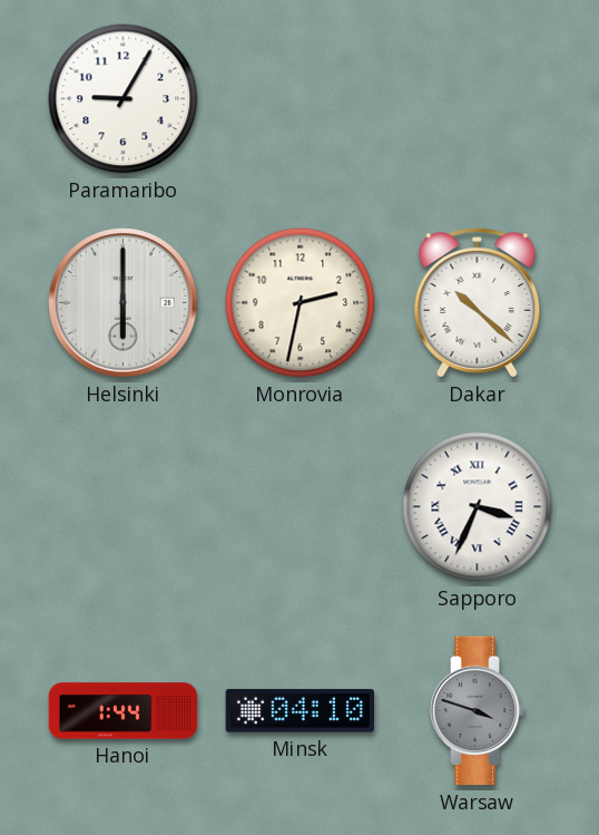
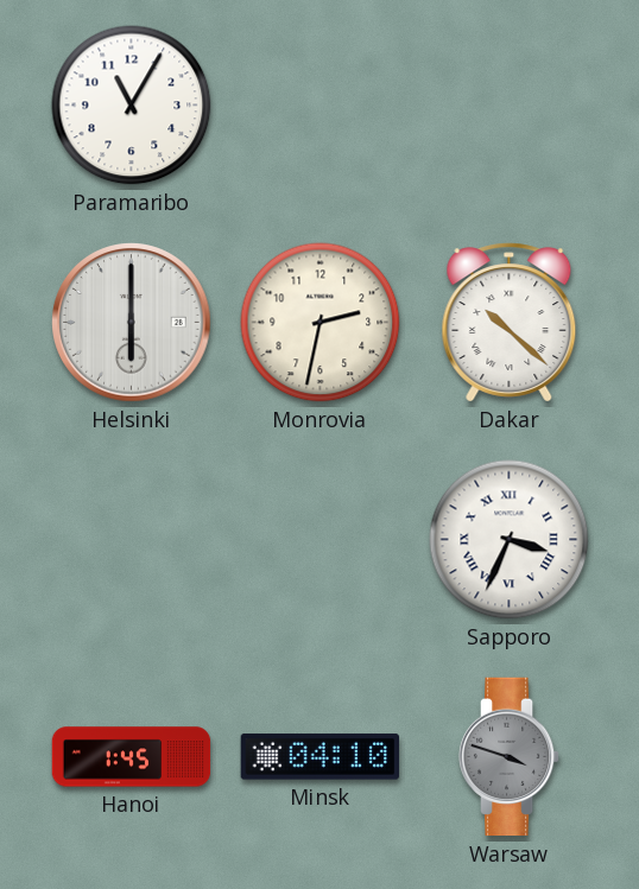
Paramaribo: 9:05 -> 11:05
Hanoi: 1:44 -> 1:45
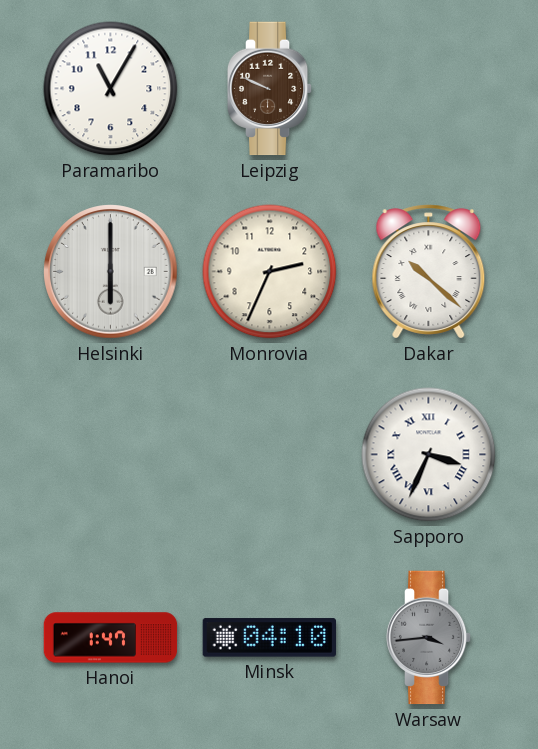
Leipzig: none -> 9:49
Monrovia: 2:32 -> 2:34
Hanoi: 1:45 -> 1:47
Warsaw: 3:48 -> 3:44
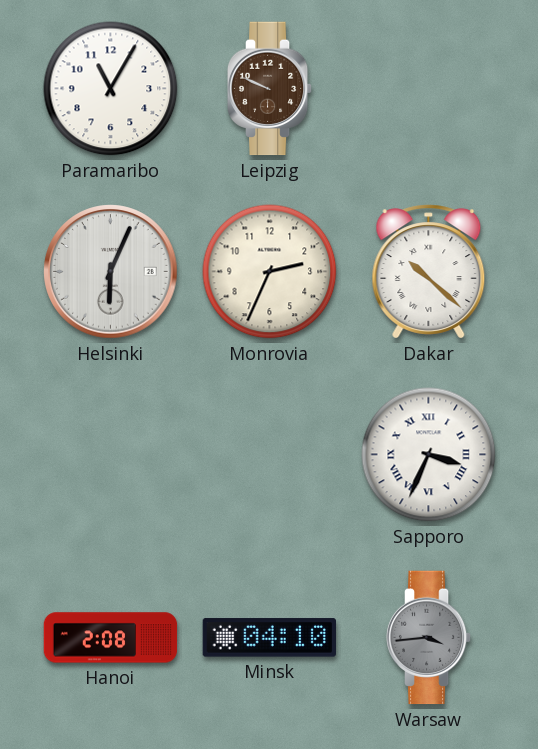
Helsinki: 6:00 -> 6:04
Hanoi: 1:47 -> 2:08
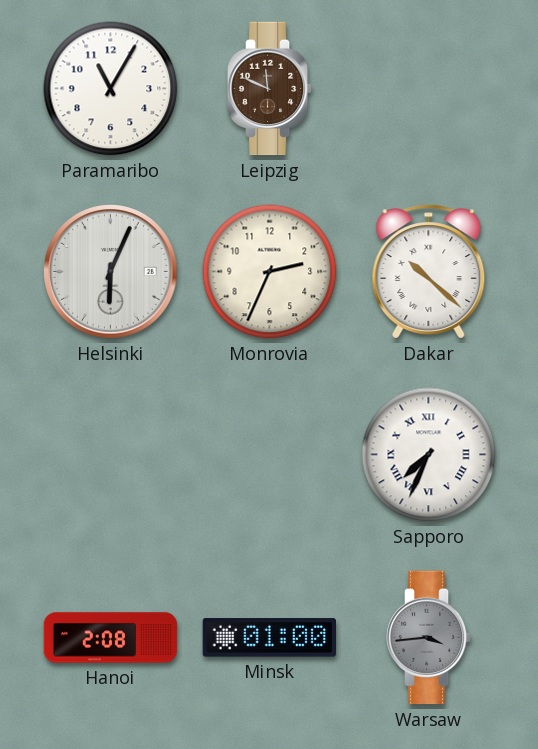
Leipzig: 9:49 -> 11:49
Sapporo: 3:34 -> 7:34
Minsk: 04:10 -> 01:00
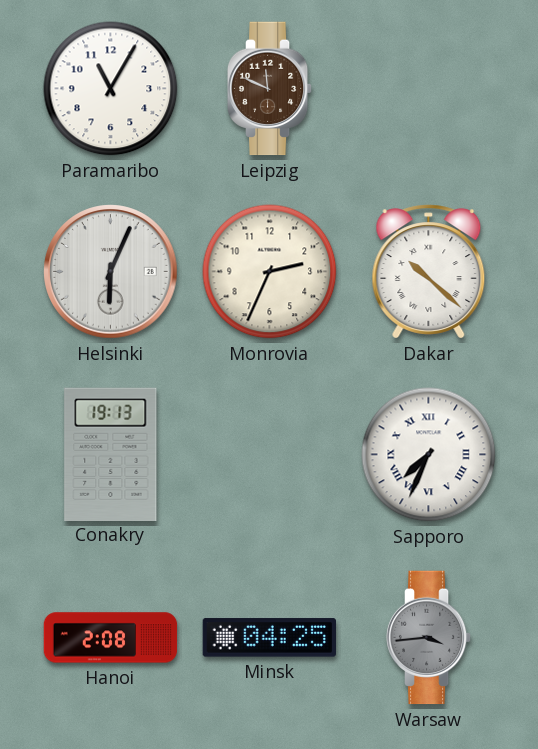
Conakry: none -> 19:13
Minsk: 01:00 -> 04:25
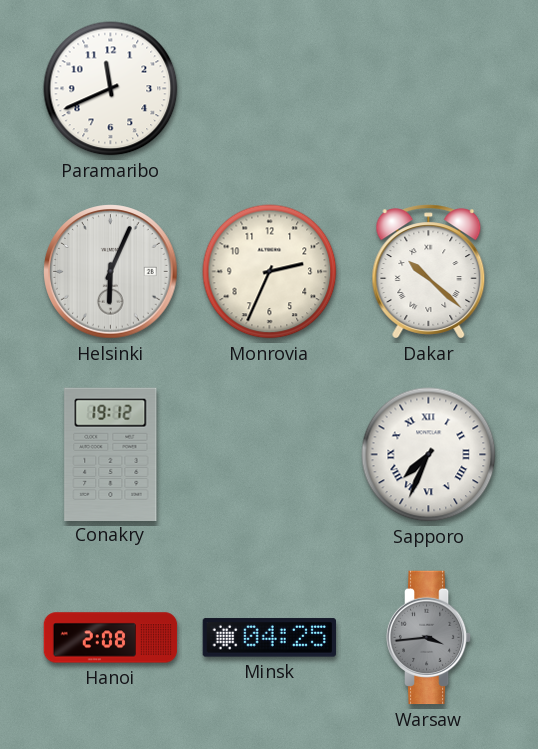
Paramaribo: 11:05 -> 11:41
Leipzig: 11:49 -> none
Conakry: 19:13 -> 19:12
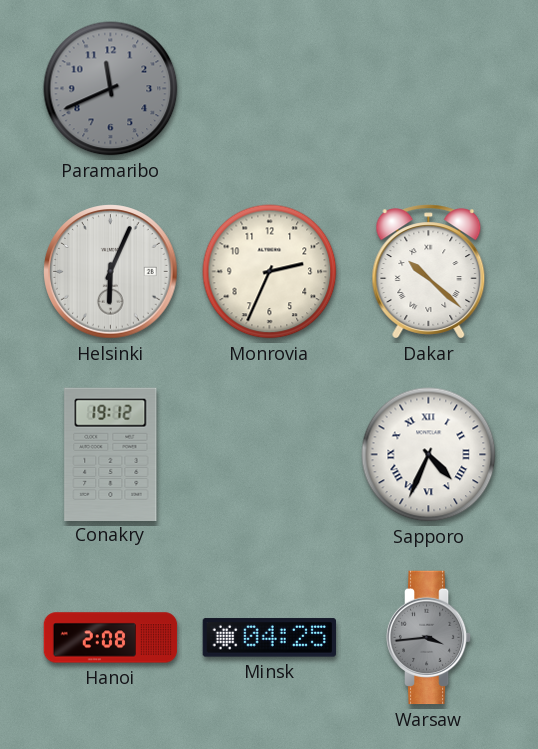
Paramaribo dial: white -> grey
Sapporo: 7:34 -> 4:34
